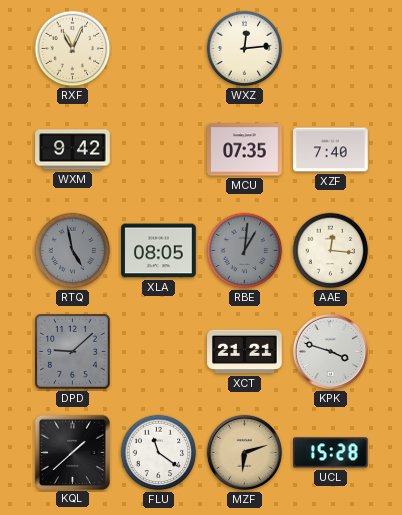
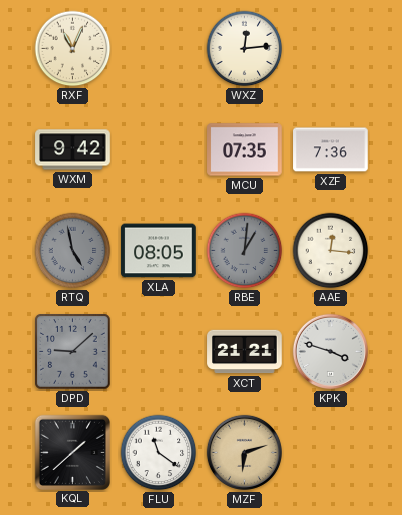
XZF: 7:40 -> 7:36
UCL: 15:28 -> none
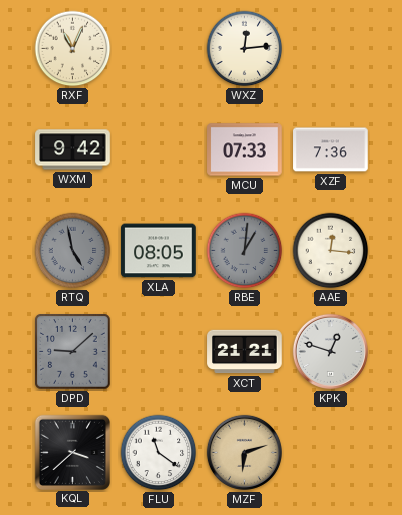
MCU: 07:35 -> 07:33
KPK: 3:48 -> 12:48
KQL: 1:38 -> 3:38
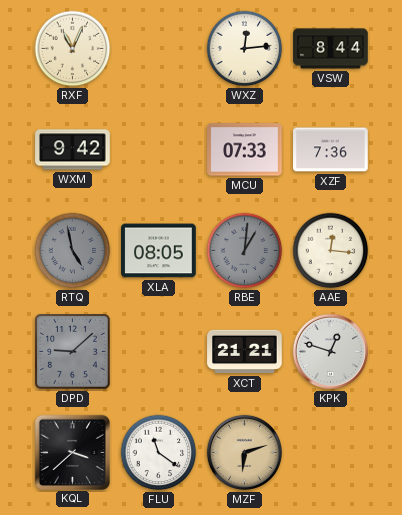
VSW: none -> 8:44
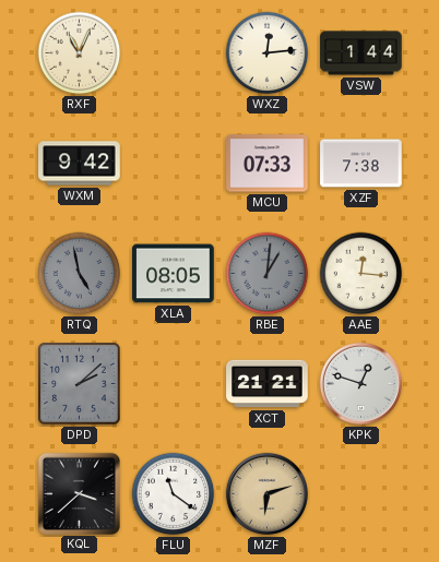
VSW: 8:44 -> 1:44
XZF: 7:36 -> 7:38
DPD: 9:08 -> 2:08
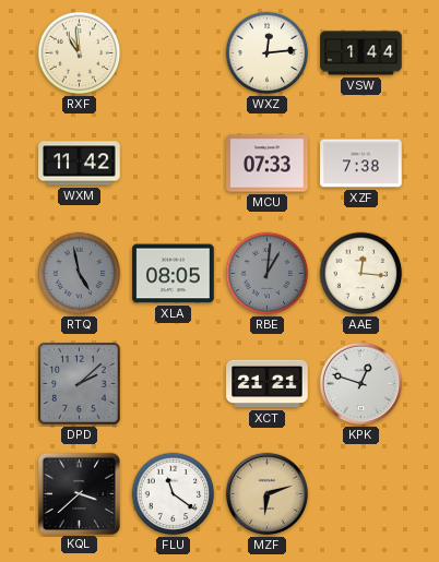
RXF: 11:04 -> 10:59
WXM: 9:42 -> 11:42
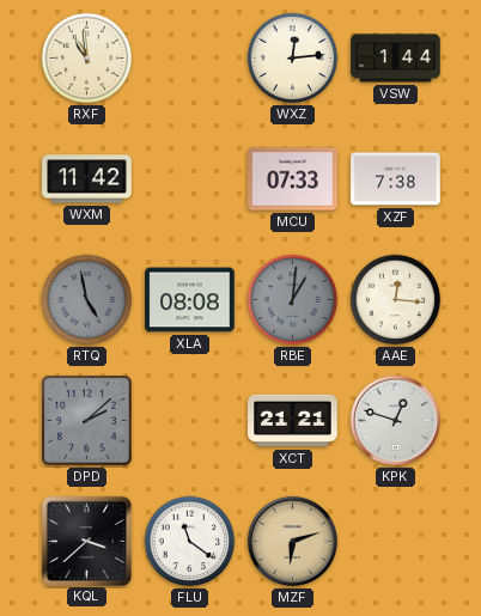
XLA: 08:05 -> 08:08
